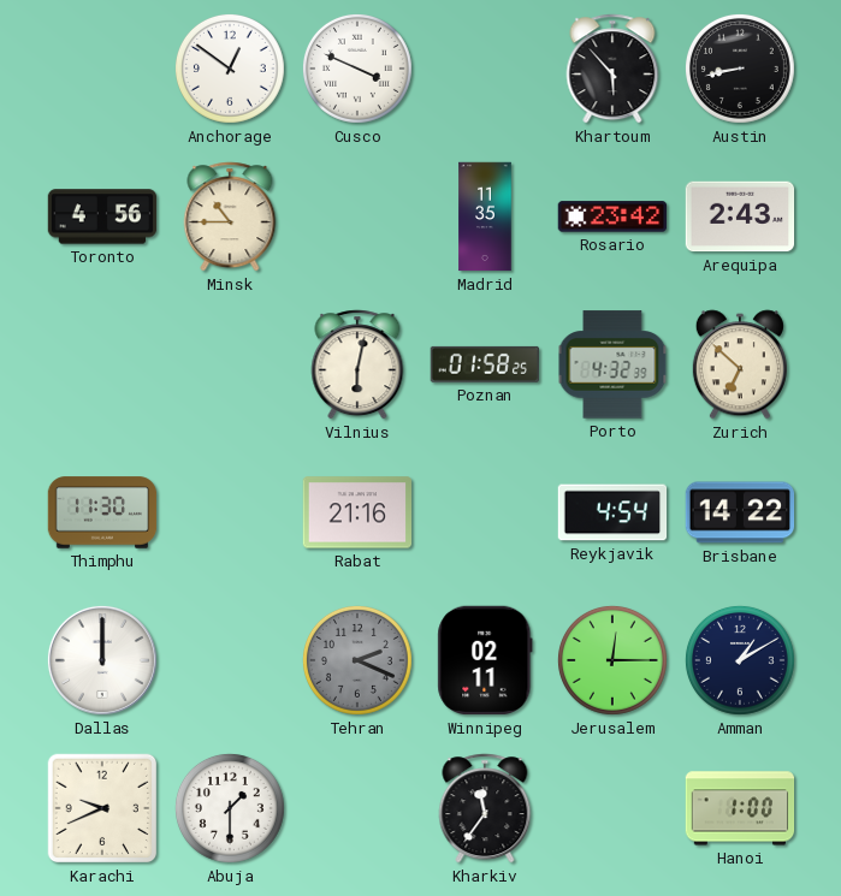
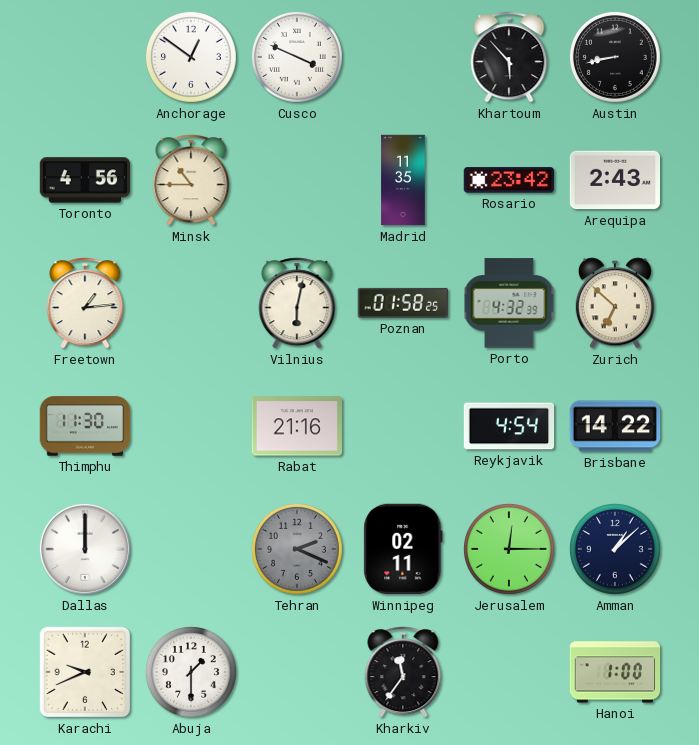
Freetown: none -> 1:14
Amman: 1:10 -> 1:08
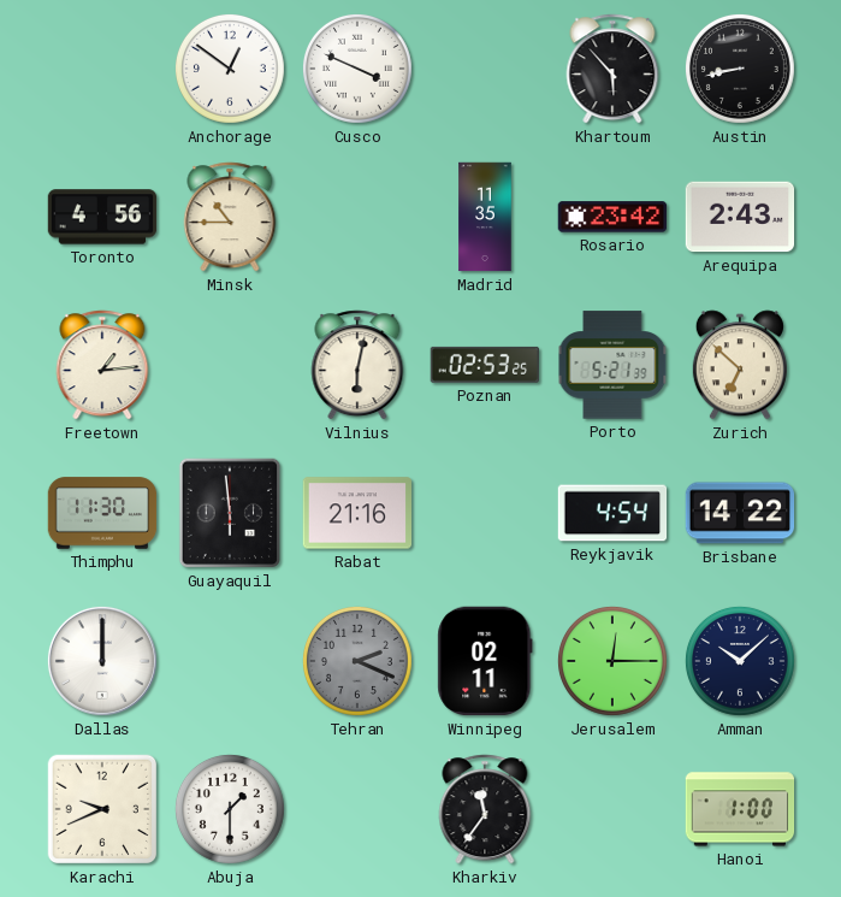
Poznan: 01:58 -> 02:53
Porto: 4:32 -> 5:21
Guayaquil: none -> 5:59
Amman: 1:08 -> 10:08
